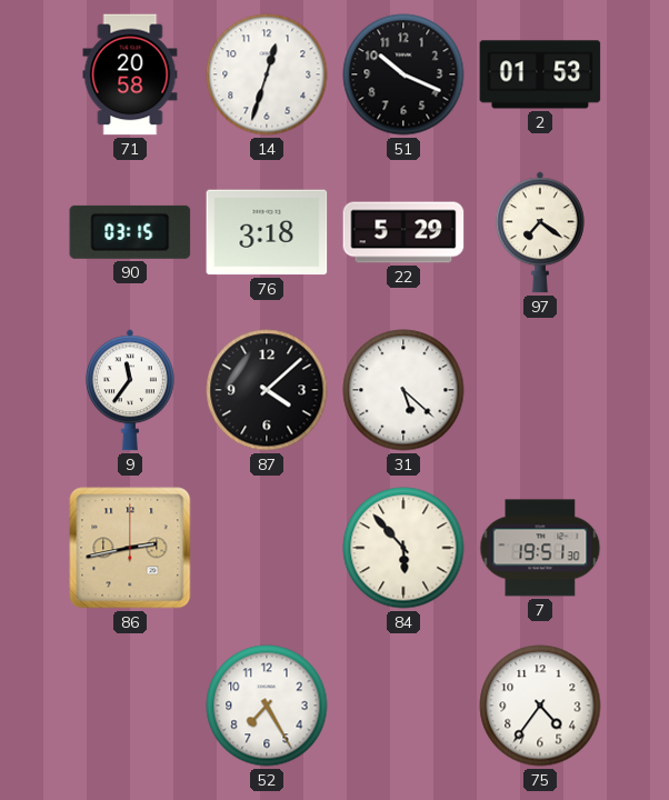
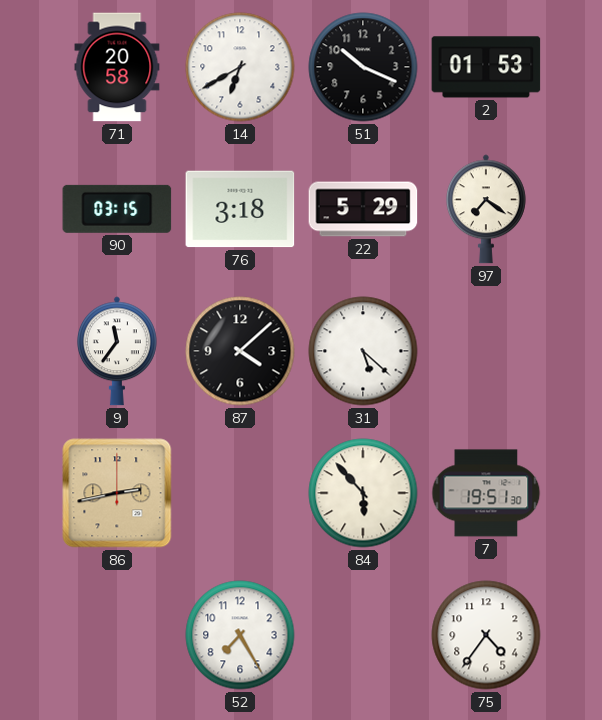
14: 12:33 -> 6:40
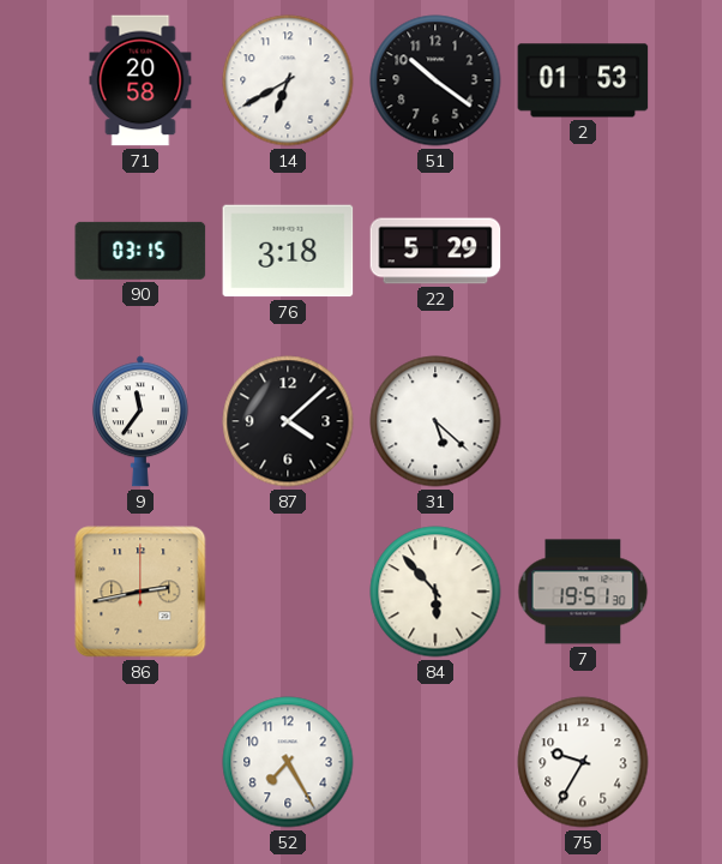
51: 10:19 -> 10:21
97: 7:21 -> none
75: 4:36 -> 9:35
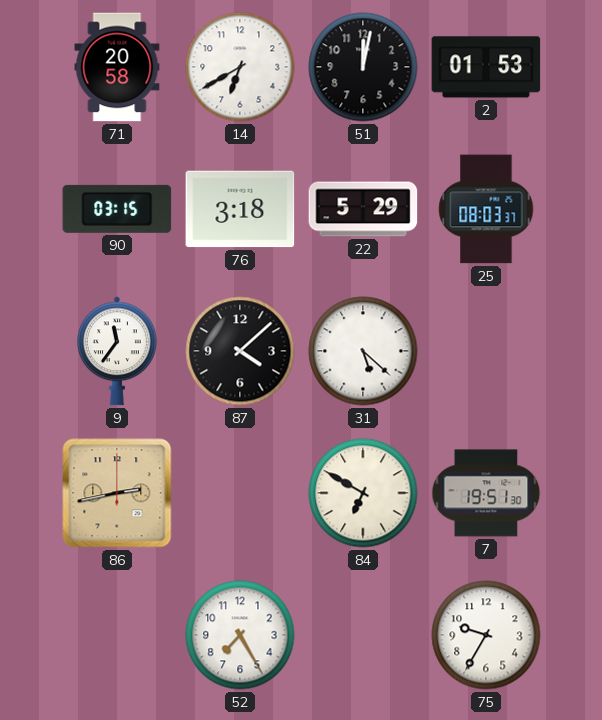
51: 10:21 -> 12:02
25: none -> 08:03
84: 5:53 -> 6:50
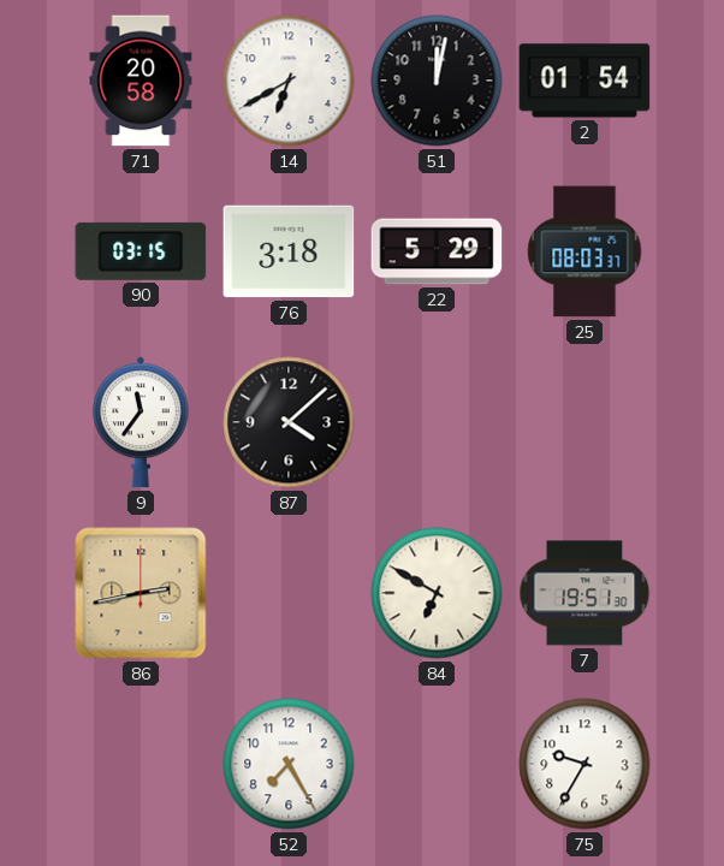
2: 01:53 -> 01:54
31: 5:22 -> none
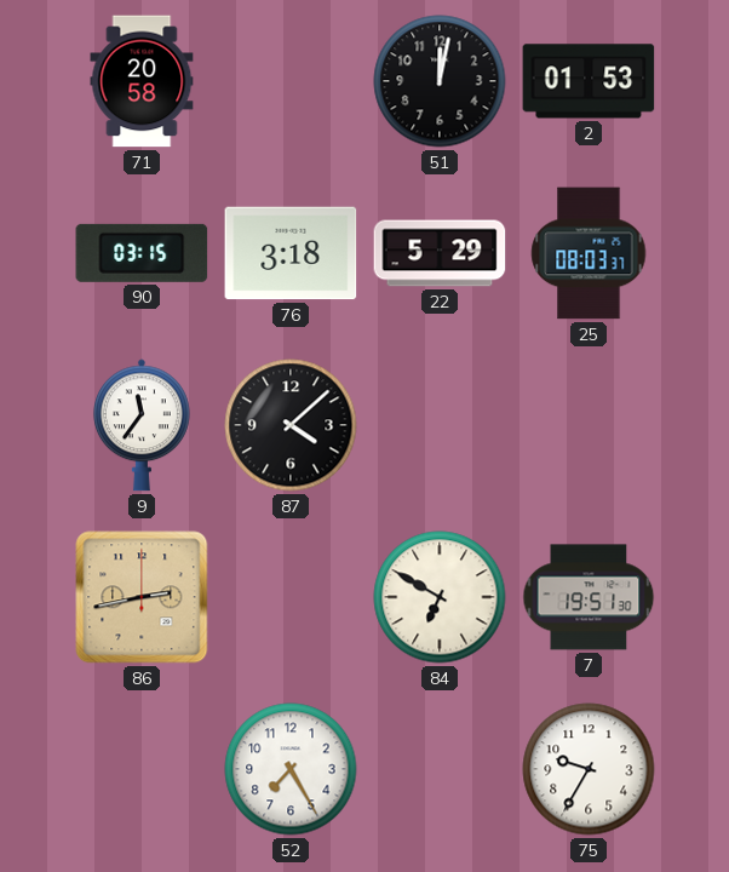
14: 6:40 -> none
2: 01:54 -> 01:53
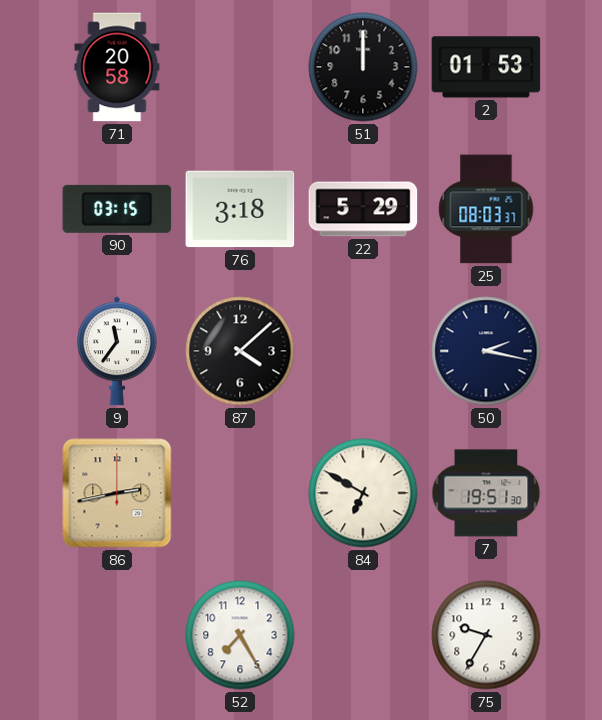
51: 12:02 -> 12:00
50: none -> 2:17
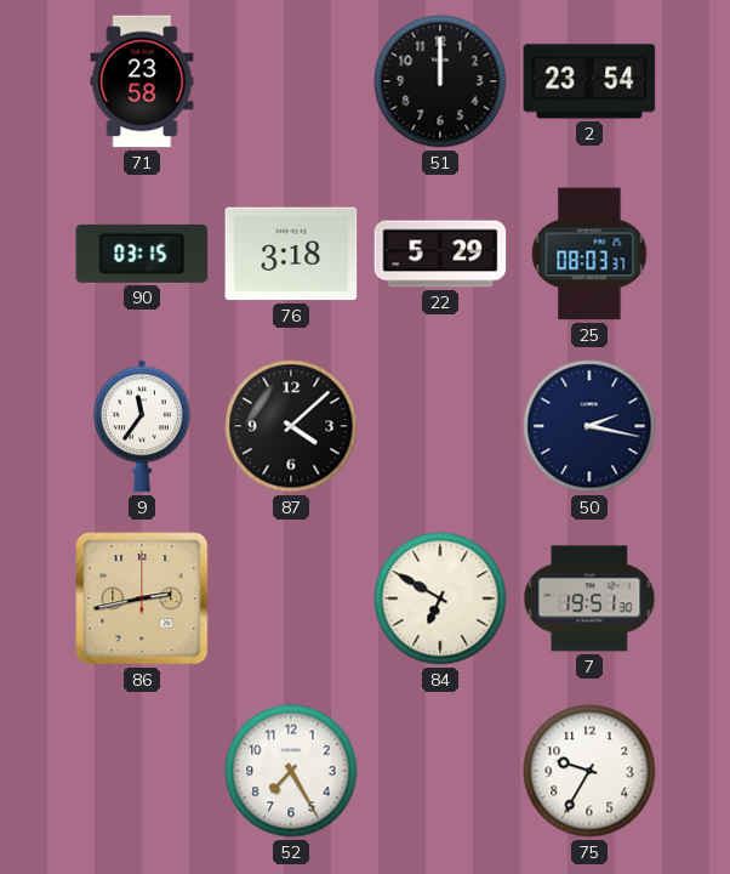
71: 20:58 -> 23:58
2: 01:53 -> 23:54
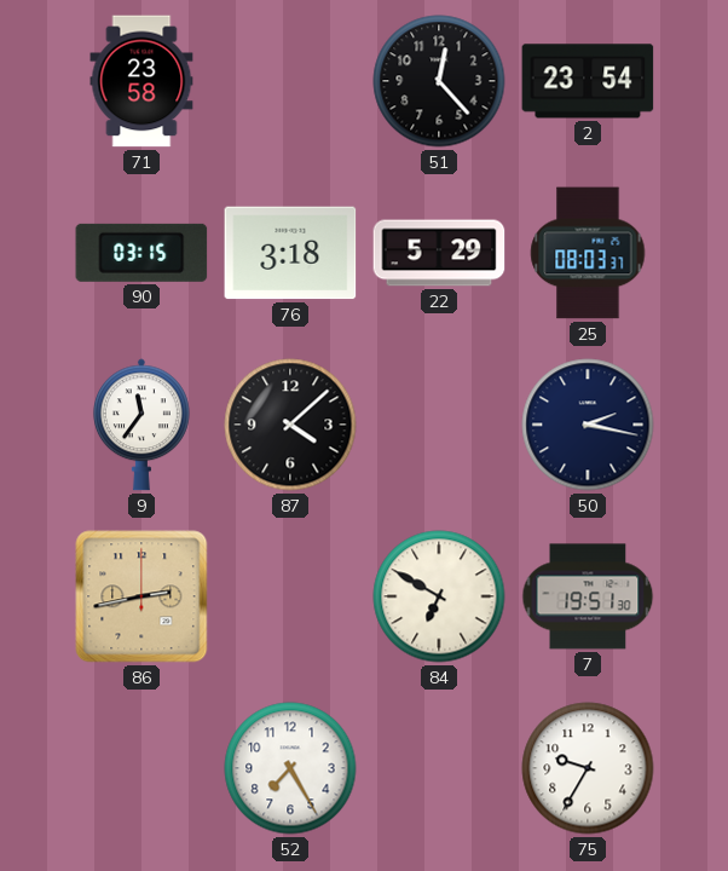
51: 12:00 -> 12:23
